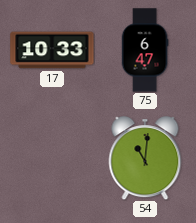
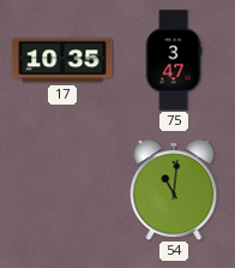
17: 10:33 -> 10:35
75: 6:47 -> 3:47
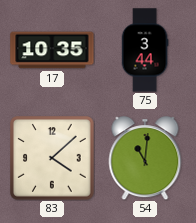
75: 3:47 -> 3:44
83: none -> 4:08
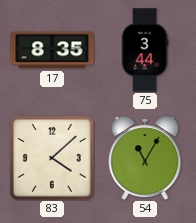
17: 10:35 -> 8:35
54: 11:01 -> 11:05
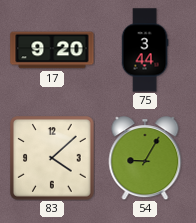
17: 8:35 -> 9:20
54: 11:05 -> 9:05
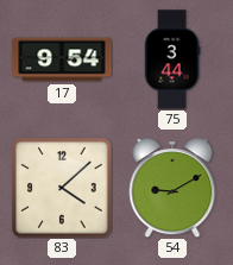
17: 9:20 -> 9:54
54: 9:05 -> 9:10
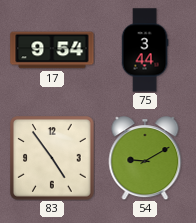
83: 4:08 -> 4:54
